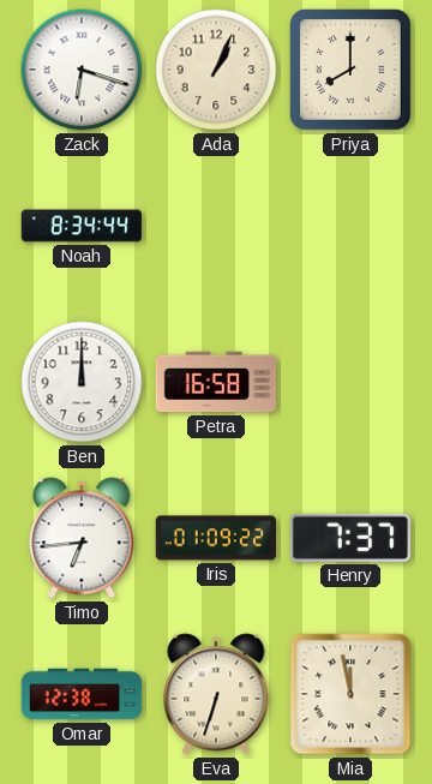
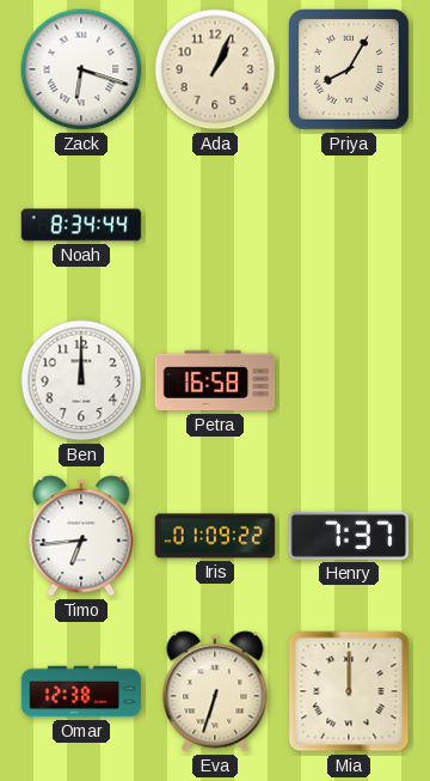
Priya: 8:00 -> 8:05
Mia: 11:58 -> 12:00
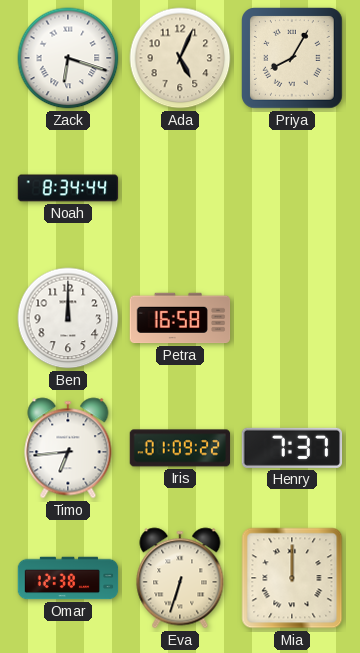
Ada: 1:04 -> 5:04
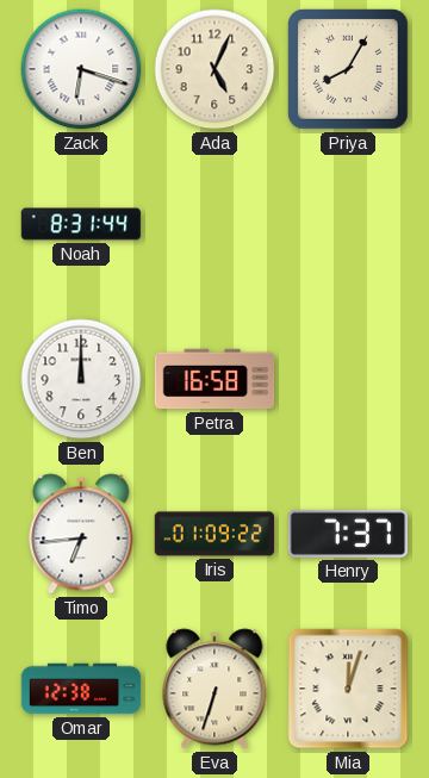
Noah: 8:34 -> 8:31
Mia: 12:00 -> 12:03
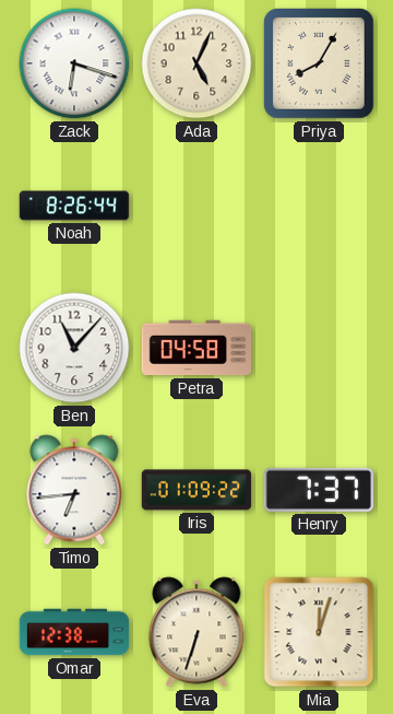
Noah: 8:31 -> 8:26
Ben: 12:00 -> 11:07
Petra: 16:58 -> 04:58
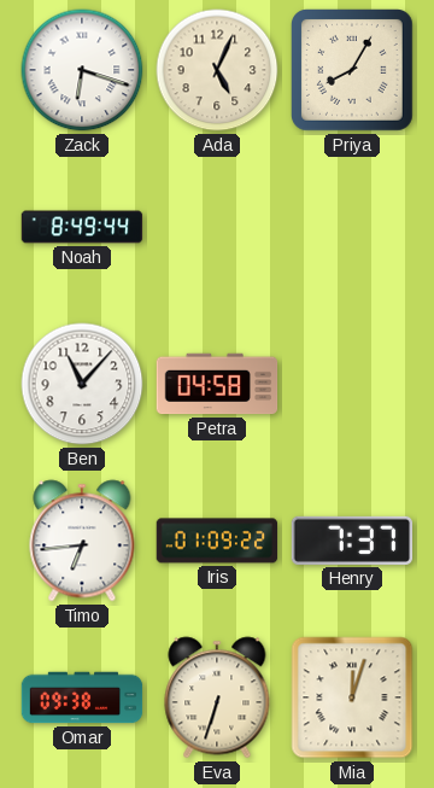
Noah: 8:26 -> 8:49
Omar: 12:38 -> 09:38
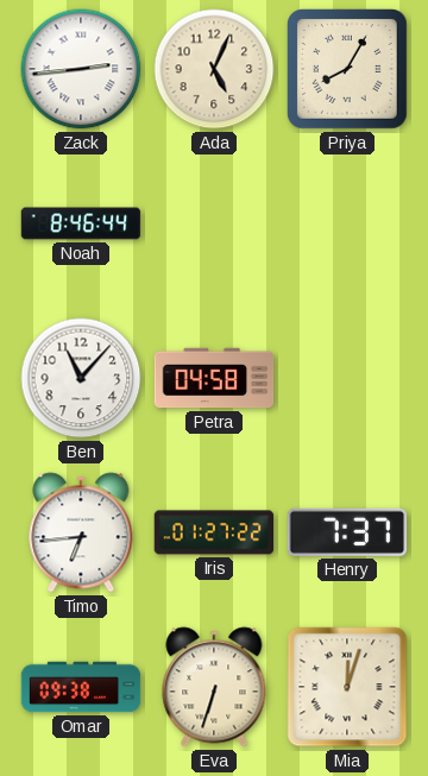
Zack: 6:18 -> 2:44
Noah: 8:49 -> 8:46
Iris: 01:09 -> 01:27
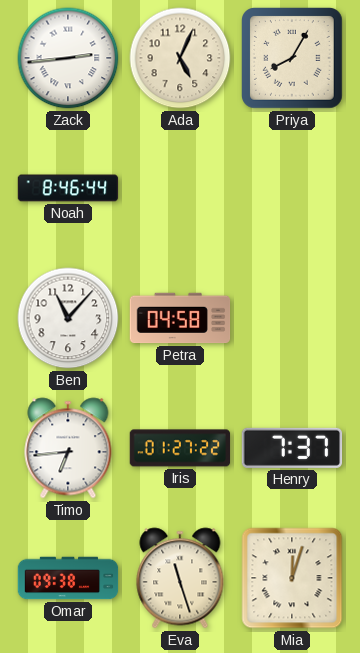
Eva: 6:33 -> 11:27
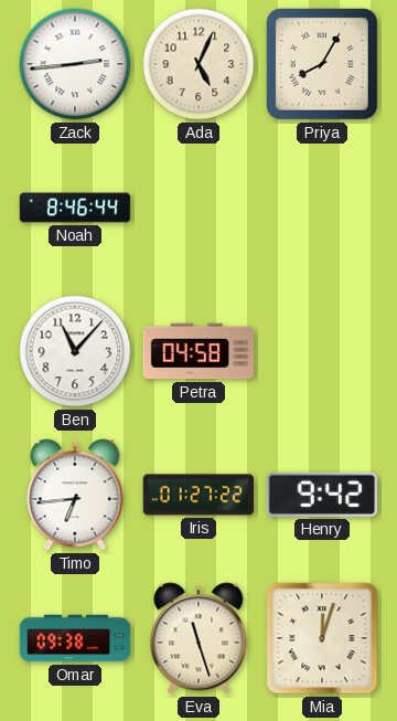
Henry: 7:37 -> 9:42
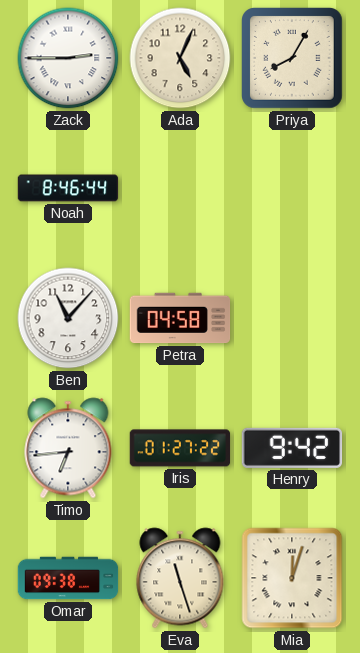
Zack: 2:44 -> 2:45
